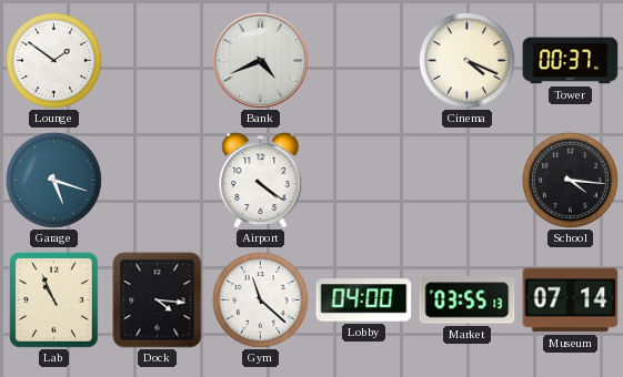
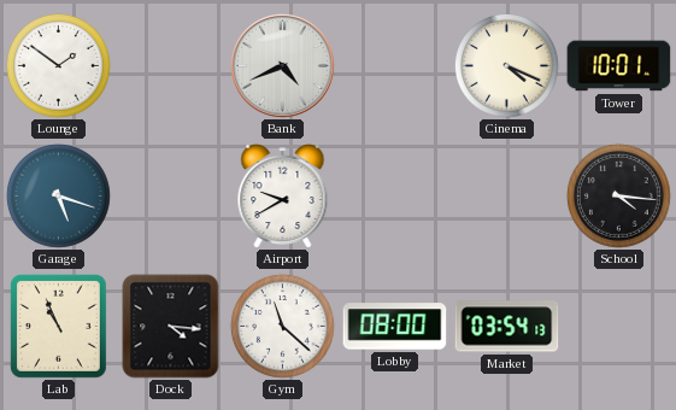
Tower: 00:37 -> 10:01
Airport: 4:21 -> 9:40
Lobby: 04:00 -> 08:00
Market: 03:55 -> 03:54
Museum: 07:14 -> none
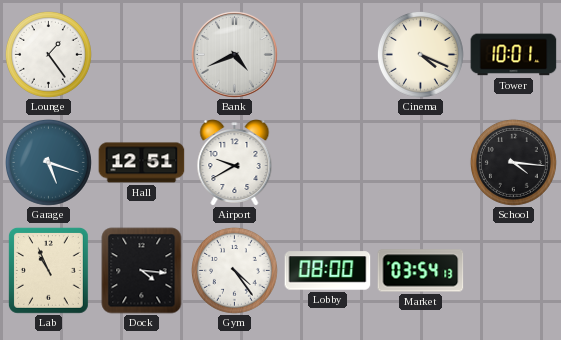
Lounge: 1:51 -> 1:24
Hall: none -> 12:51
Gym: 11:22 -> 4:24
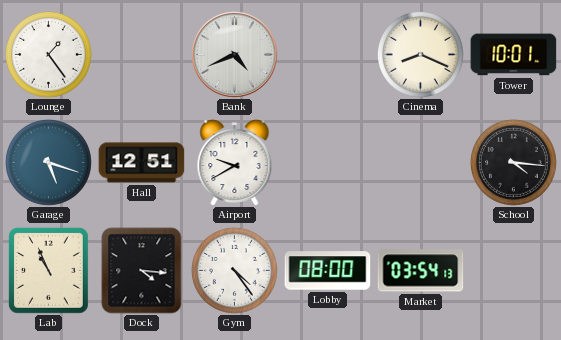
Cinema: 4:19 -> 8:19
